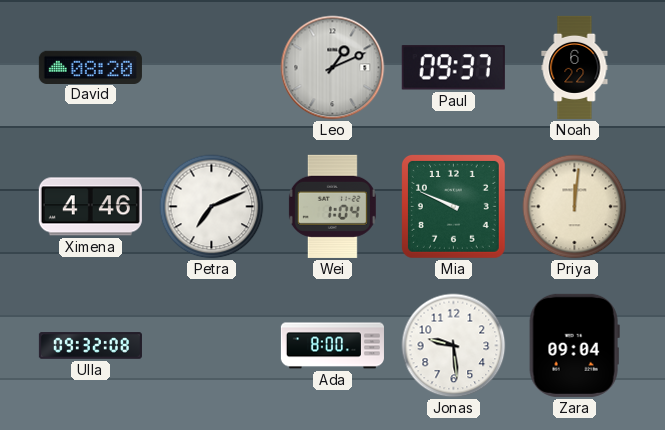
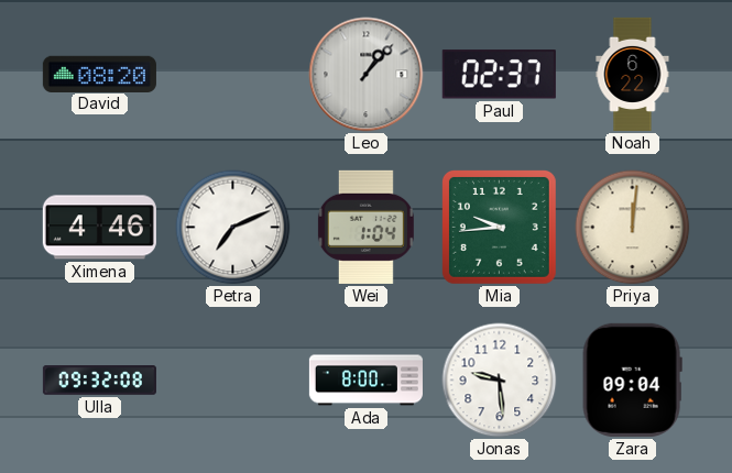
Leo: 1:11 -> 1:07
Paul: 09:37 -> 02:37
Mia: 9:49 -> 9:44
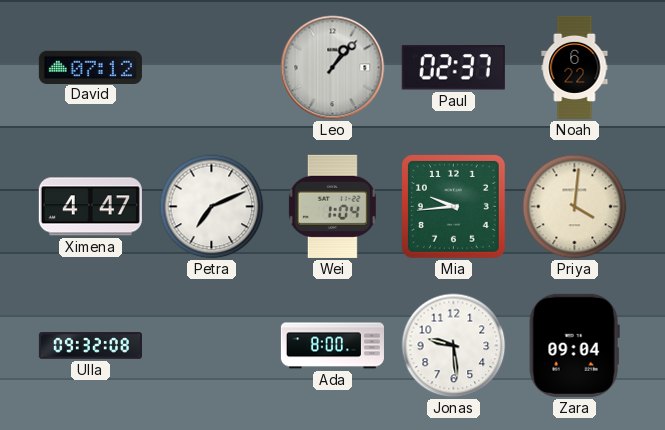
David: 08:20 -> 07:12
Ximena: 4:46 -> 4:47
Priya: 12:01 -> 4:01
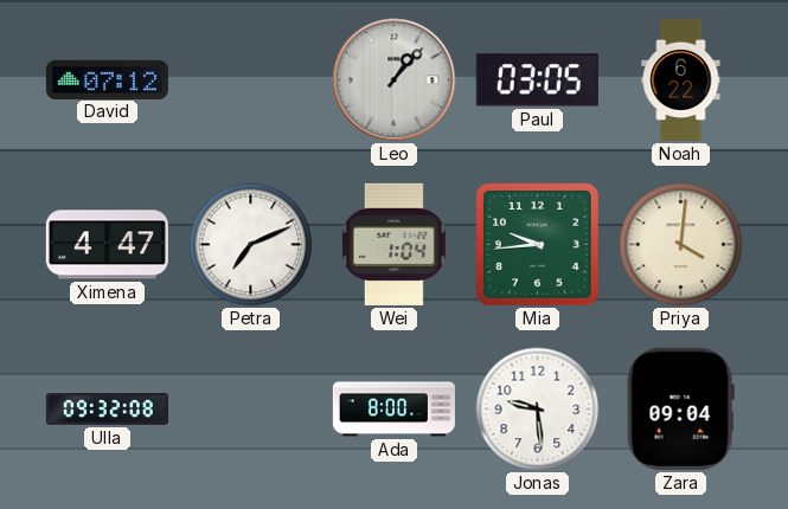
Paul: 02:37 -> 03:05
